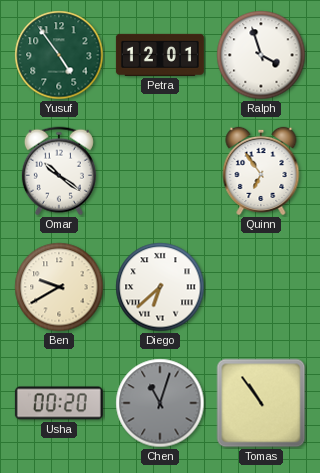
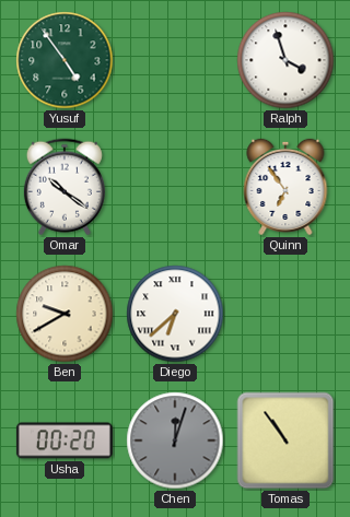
Petra: 12:01 -> none
Chen: 11:03 -> 12:03
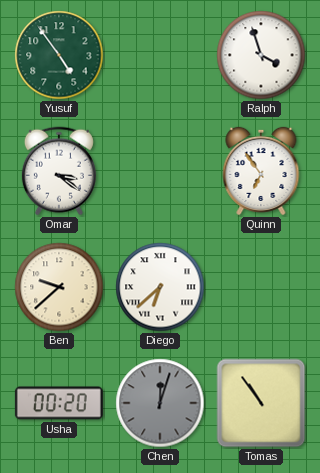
Omar: 10:21 -> 3:21
Ben: 9:40 -> 9:38
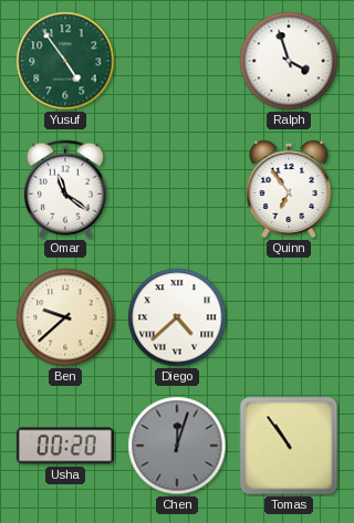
Omar: 3:21 -> 11:21
Diego: 6:38 -> 4:38
